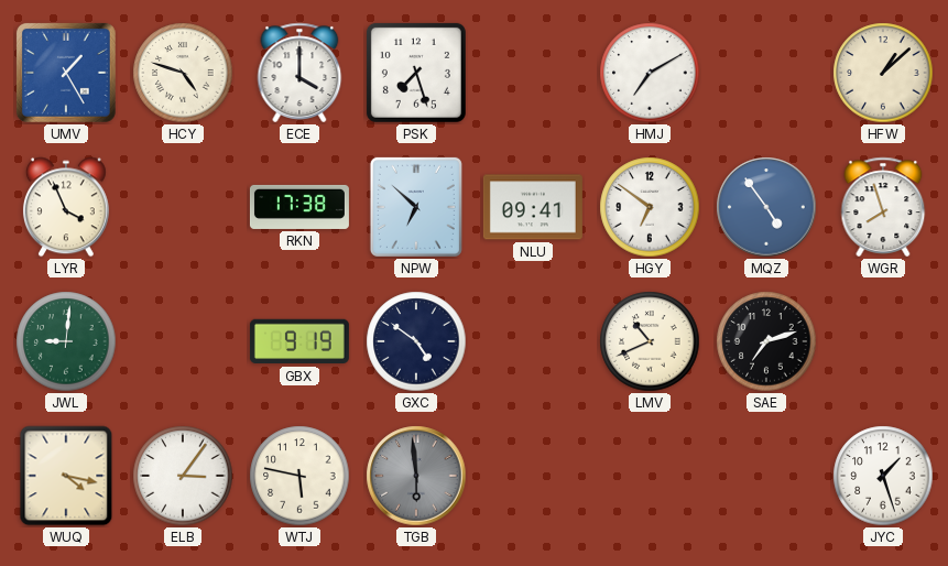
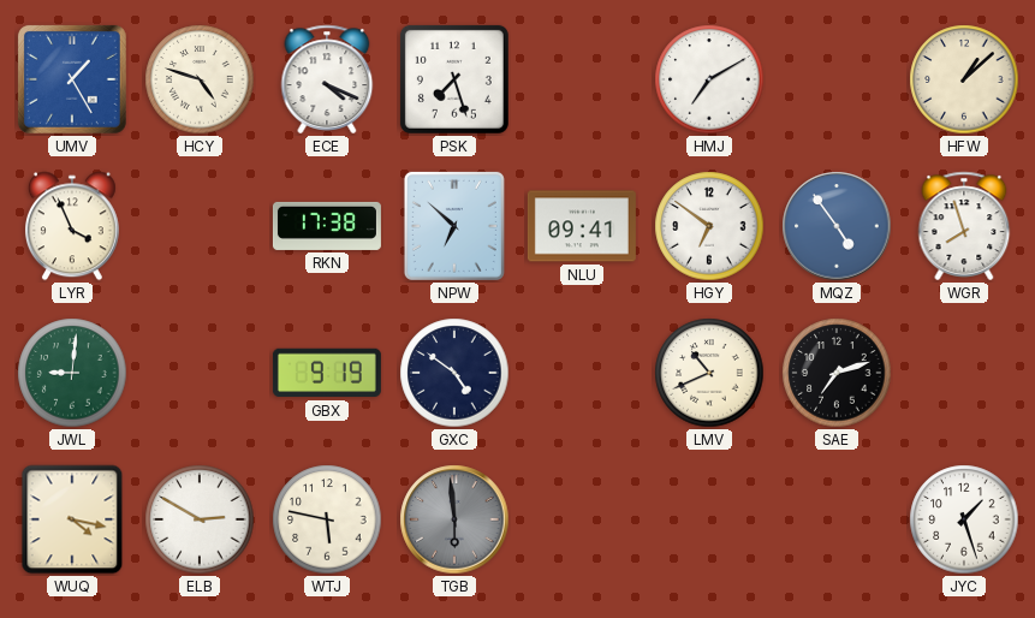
ECE: 4:00 -> 4:19
ELB: 3:06 -> 2:50
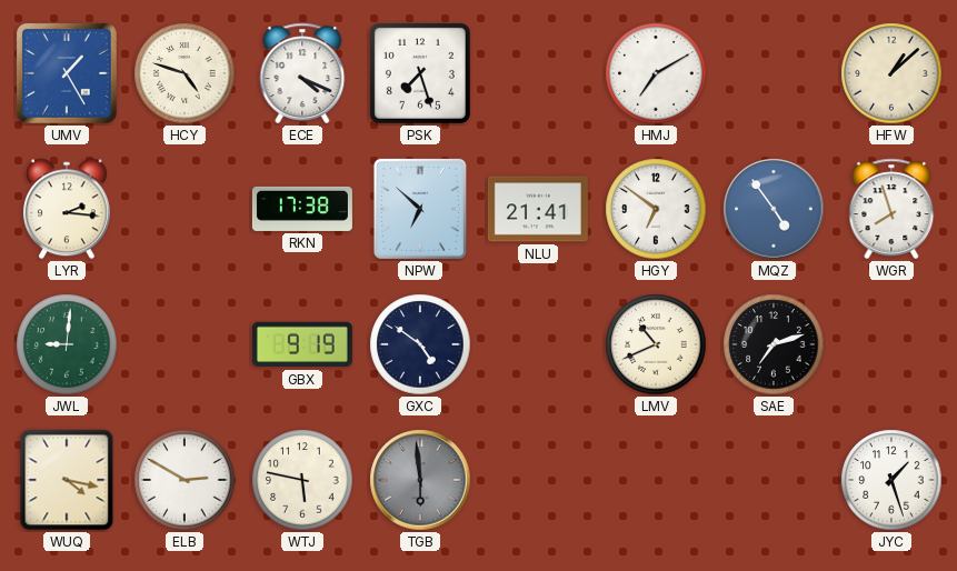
LYR: 3:56 -> 2:16
NLU: 09:41 -> 21:41
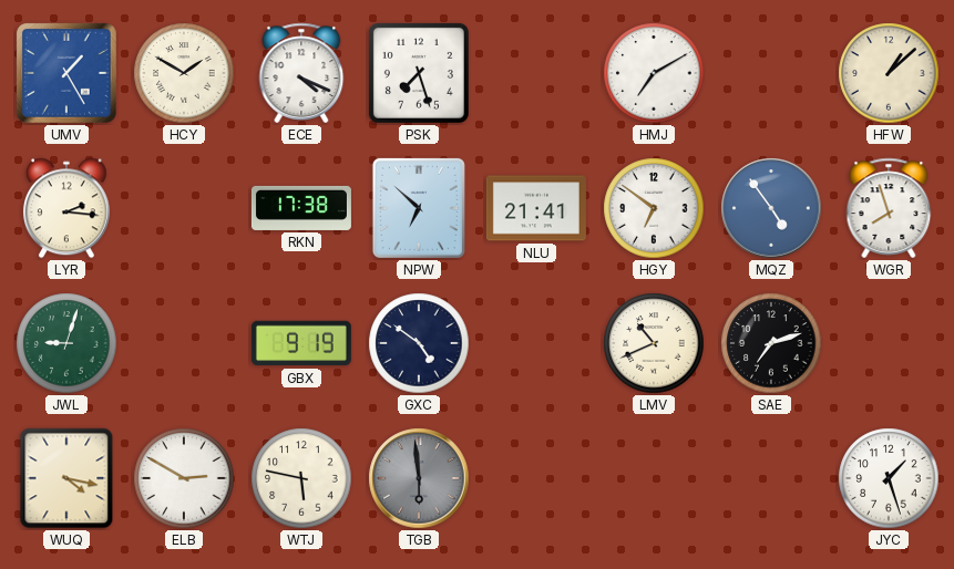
HCY: 4:48 -> 1:50
JWL: 9:01 -> 9:03
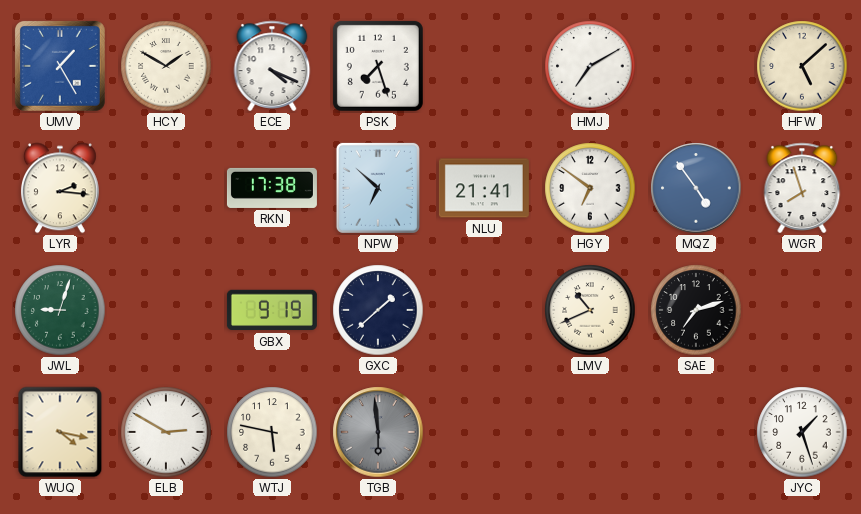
HFW: 1:08 -> 5:08
GXC: 4:51 -> 1:38
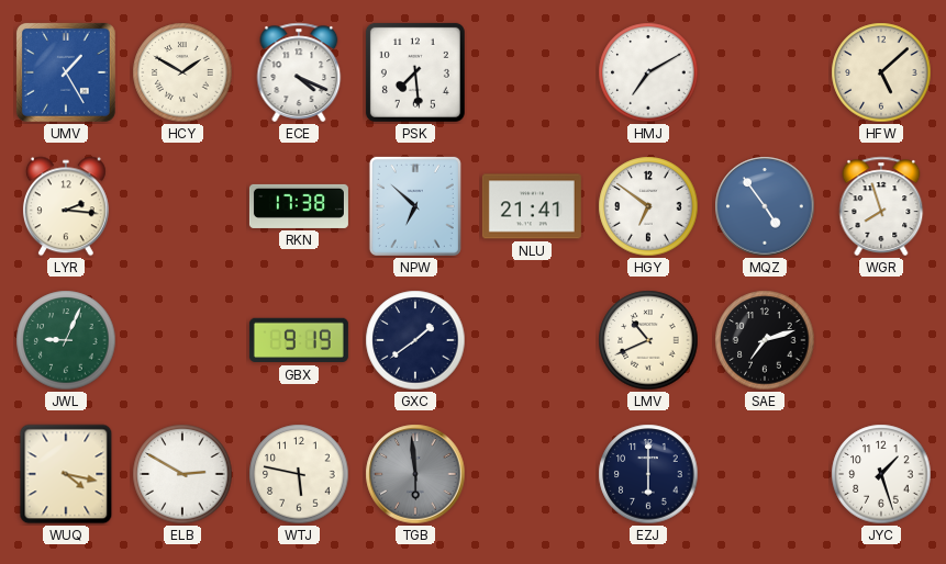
PSK: 7:27 -> 7:29
JWL: 9:03 -> 9:04
GXC: 1:38 -> 1:39
EZJ: none -> 6:00
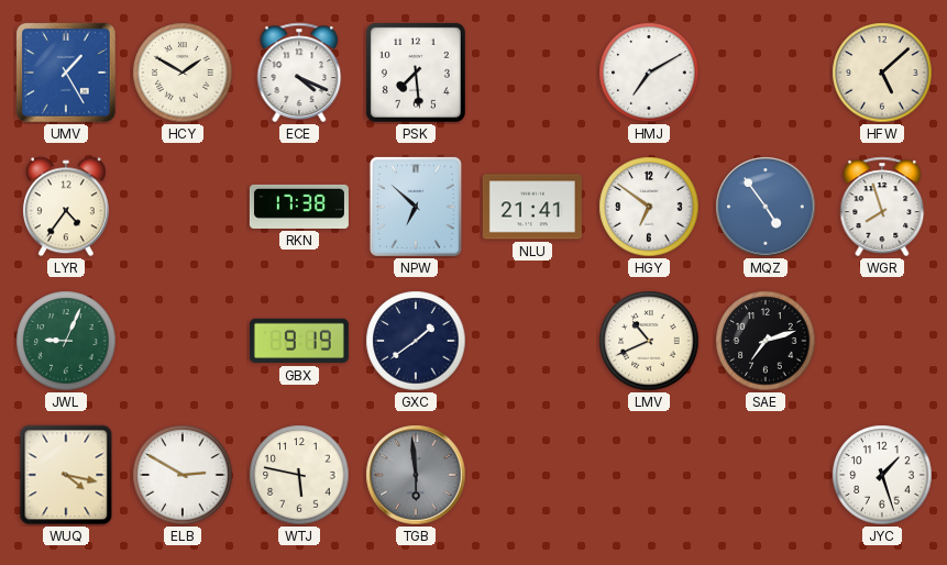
LYR: 2:16 -> 4:36
EZJ: 6:00 -> none
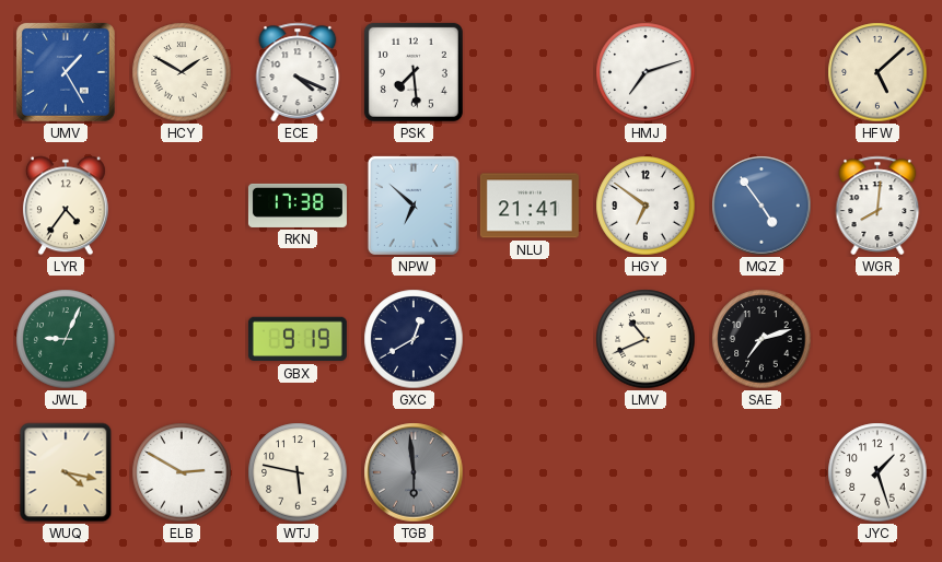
HMJ: 7:10 -> 7:12
WGR: 7:57 -> 8:01
GXC: 1:39 -> 12:40
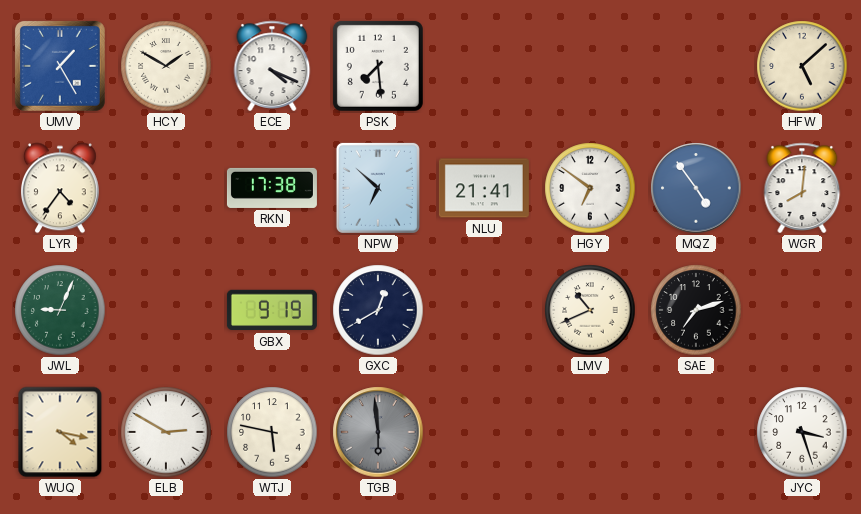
HMJ: 7:12 -> none
JYC: 1:27 -> 3:27
